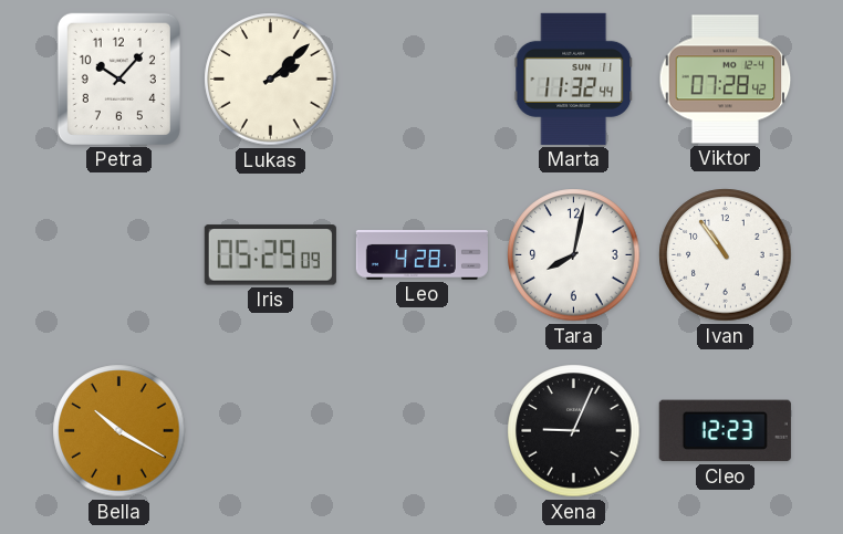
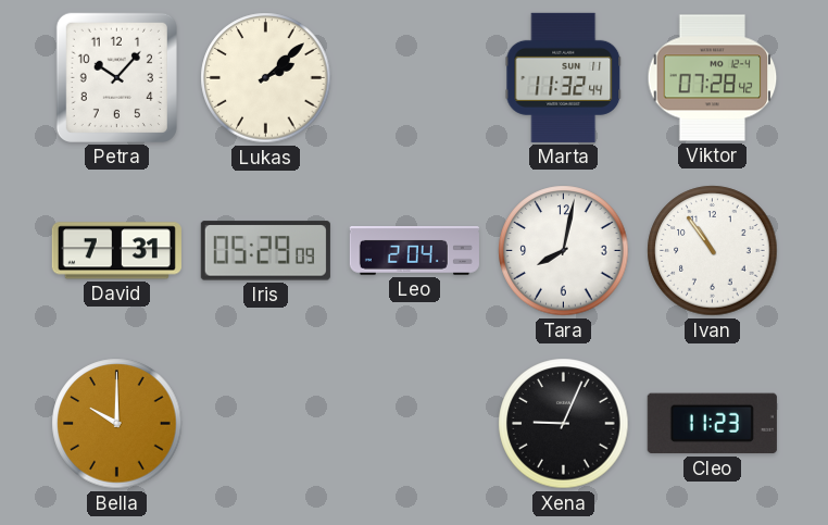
David: none -> 7:31
Leo: 4:28 -> 2:04
Bella: 10:20 -> 10:00
Cleo: 12:23 -> 11:23
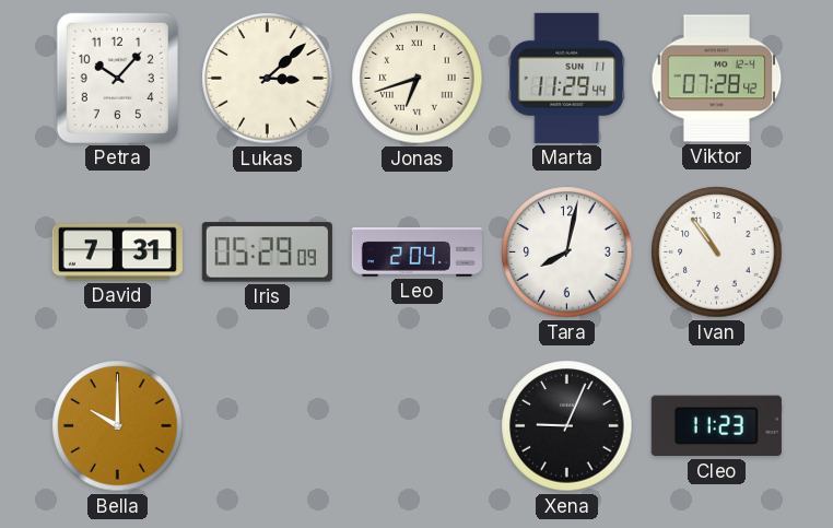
Lukas: 2:08 -> 3:08
Jonas: none -> 6:42
Marta: 11:32 -> 11:29
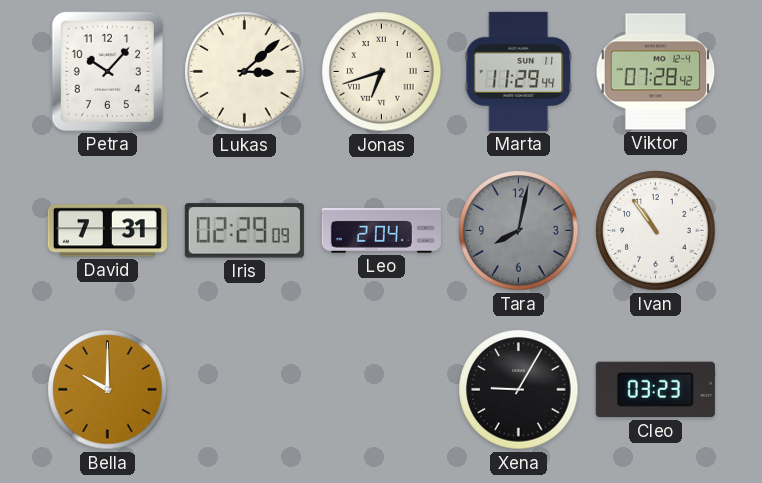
Iris: 05:29 -> 02:29
Tara dial: white -> grey
Xena: 9:04 -> 9:05
Cleo: 11:23 -> 03:23
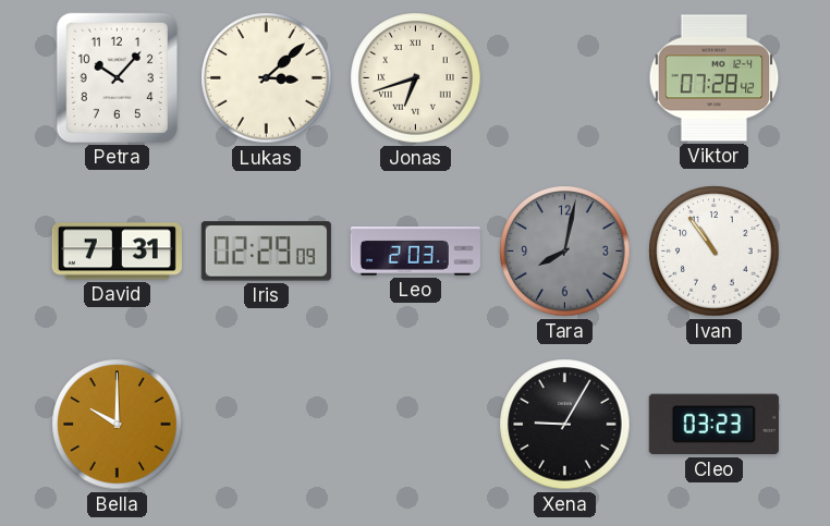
Marta: 11:29 -> none
Leo: 2:04 -> 2:03
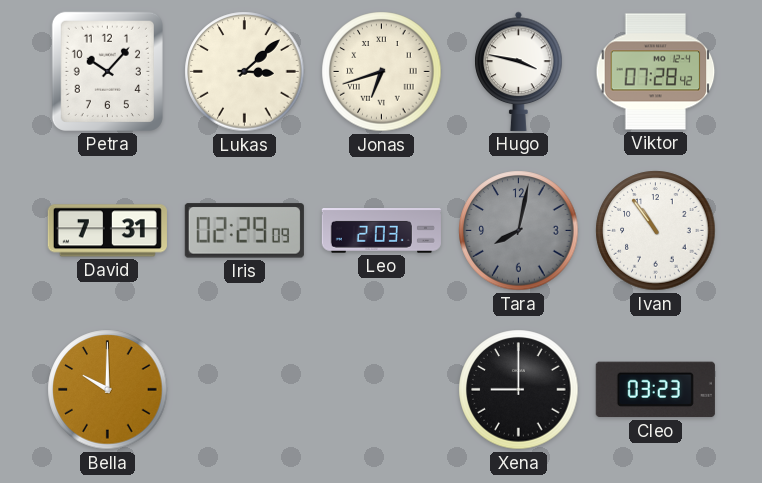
Hugo: none -> 3:47
Xena: 9:05 -> 9:00
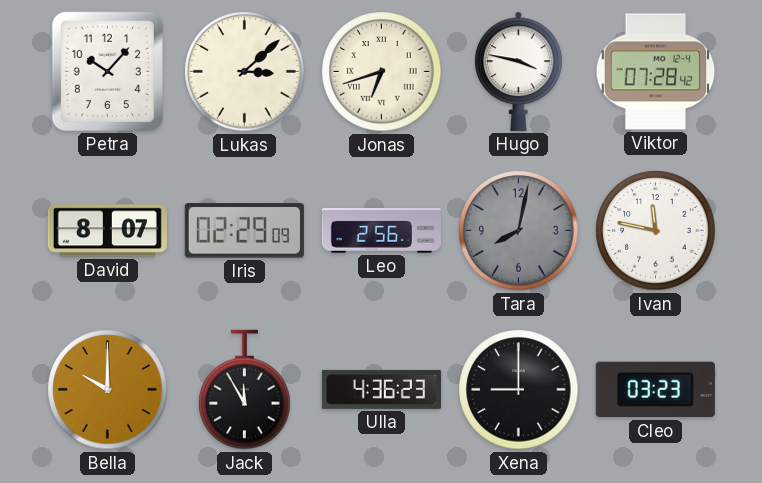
David: 7:31 -> 8:07
Leo: 2:03 -> 2:56
Ivan: 10:54 -> 11:47
Jack: none -> 11:55
Ulla: none -> 4:36
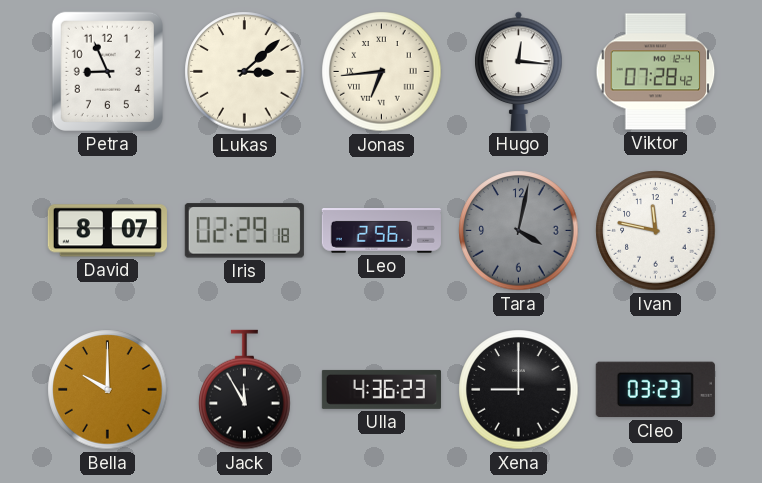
Petra: 10:07 -> 8:56
Jonas: 6:42 -> 6:44
Hugo: 3:47 -> 12:16
Iris: 02:29:09 -> 02:29:18
Tara: 8:02 -> 4:02
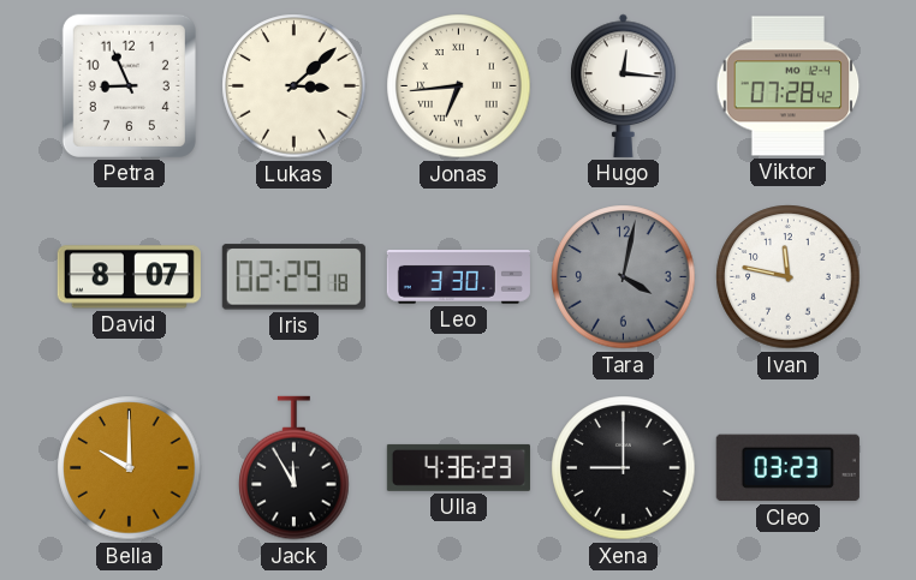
Leo: 2:56 -> 3:30
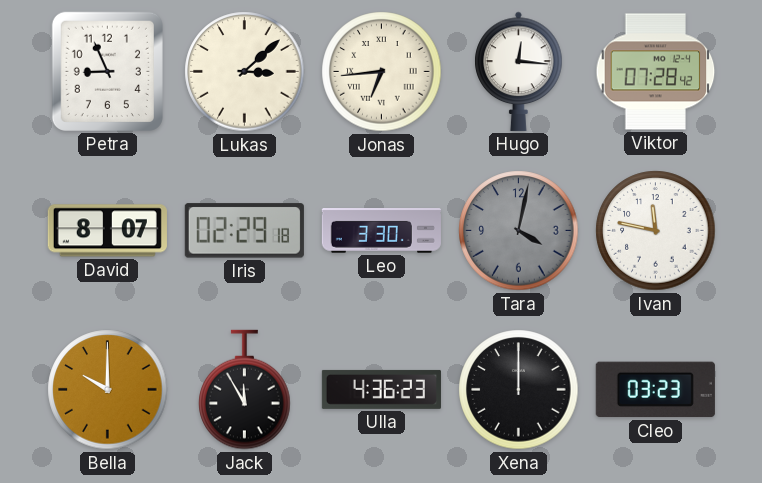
Xena: 9:00 -> 12:00
